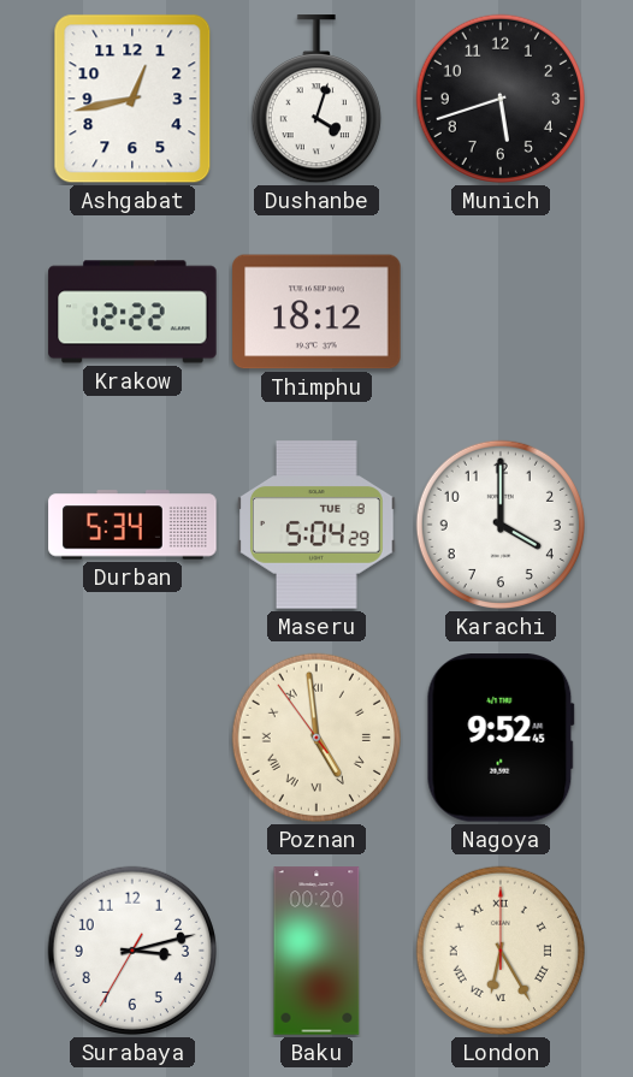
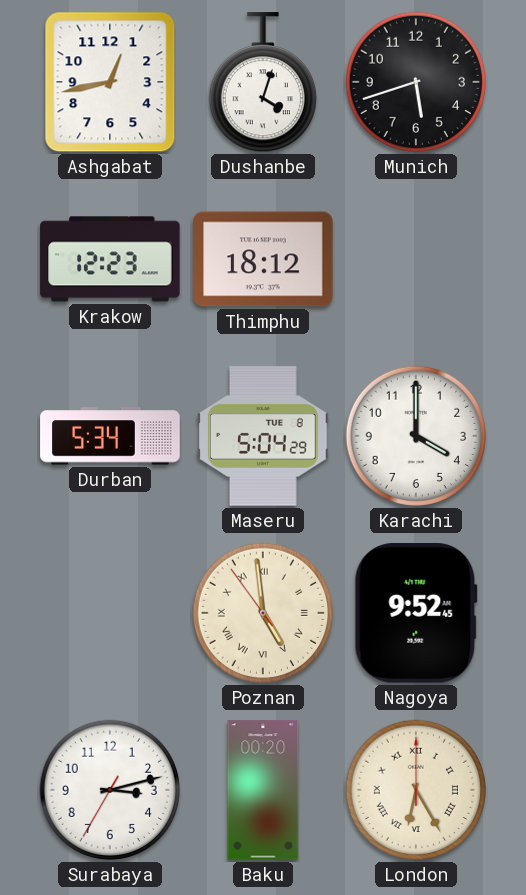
Krakow: 12:22 -> 12:23
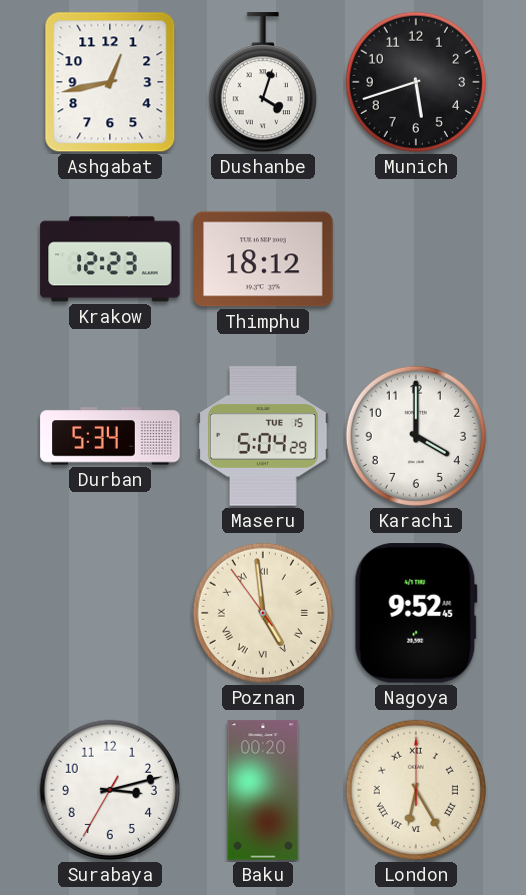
Maseru date: TUE 8 -> TUE 15
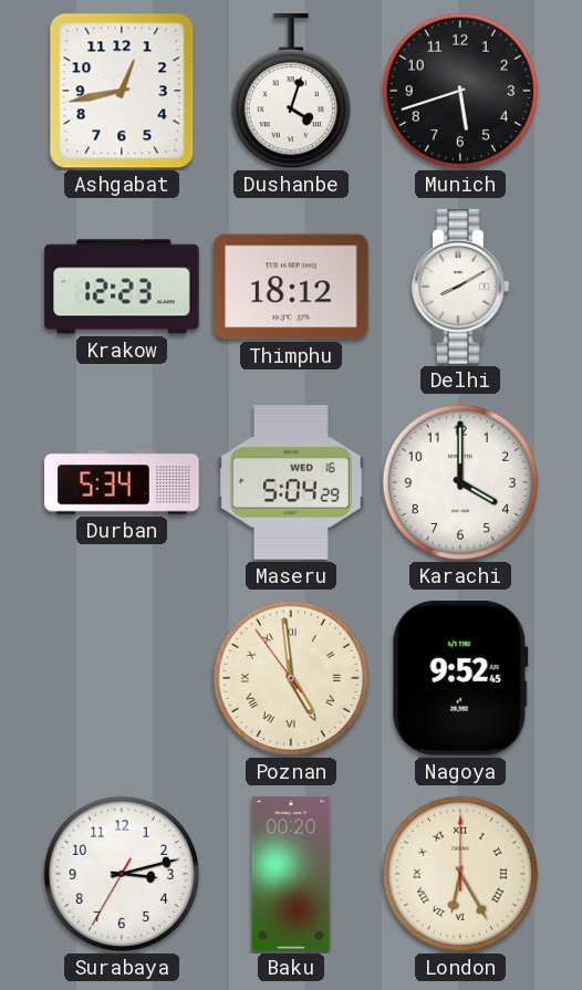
Delhi: none -> 8:10
Maseru date: TUE 15 -> WED 16
